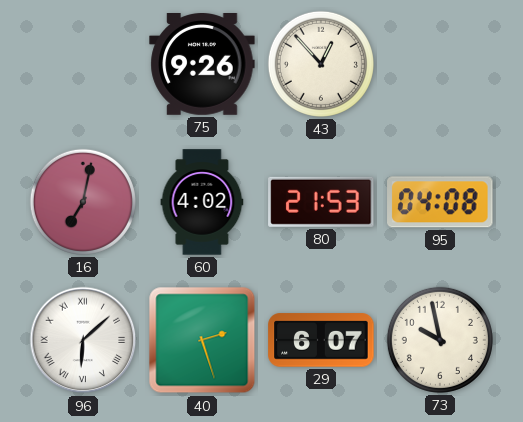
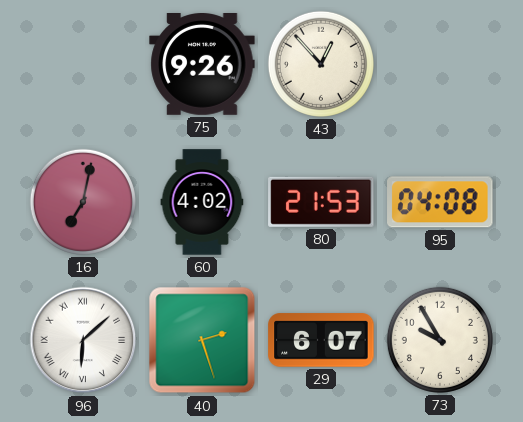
73: 9:58 -> 9:55
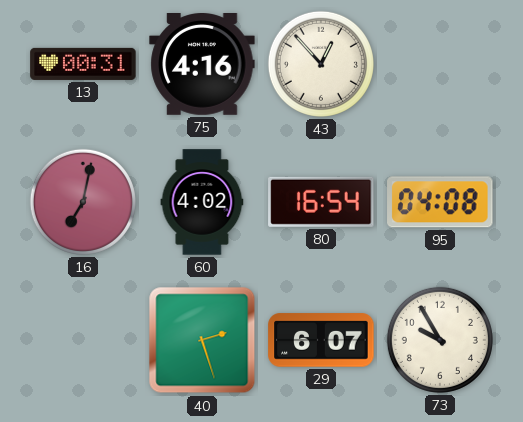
13: none -> 00:31
75: 9:26 -> 4:16
80: 21:53 -> 16:54
96: 6:08 -> none
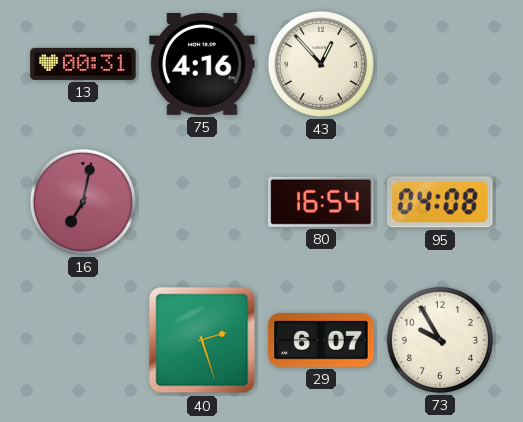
60: 4:02 -> none
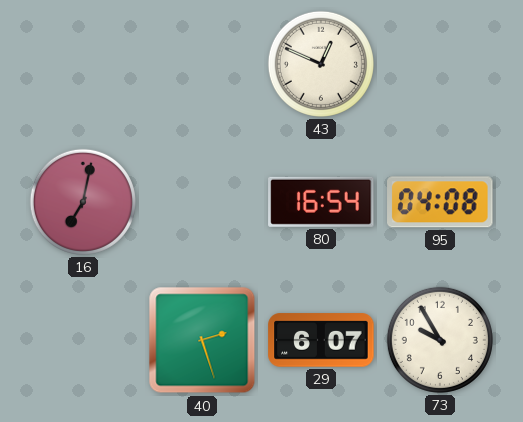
13: 00:31 -> none
75: 4:16 -> none
43: 12:53 -> 12:49
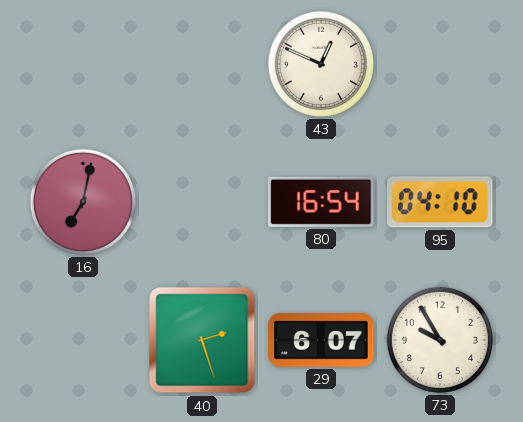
95: 04:08 -> 04:10
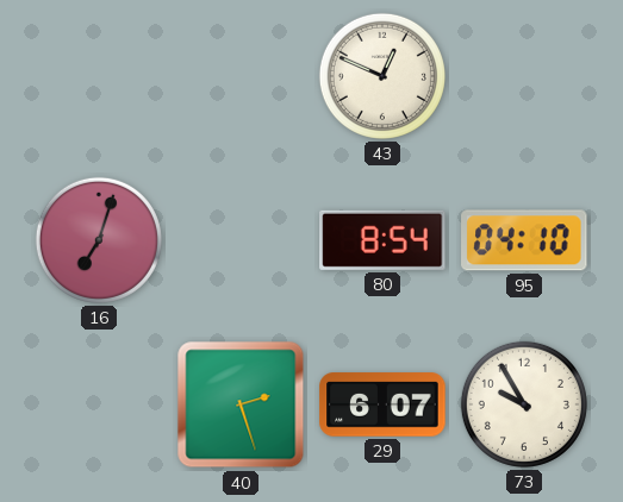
16: 7:02 -> 7:03
80: 16:54 -> 8:54
